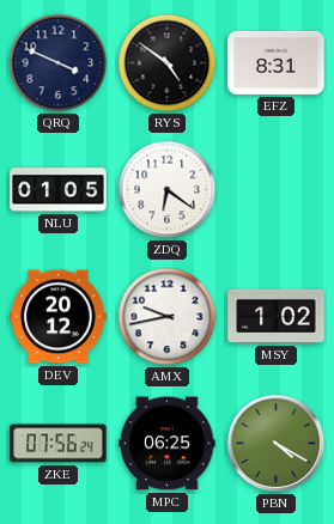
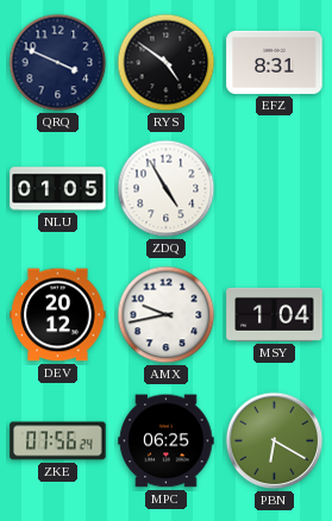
ZDQ: 6:21 -> 4:55
MSY: 1:02 -> 1:04
PBN: 4:20 -> 6:20
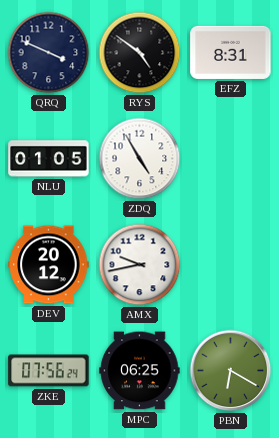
MSY: 1:04 -> none
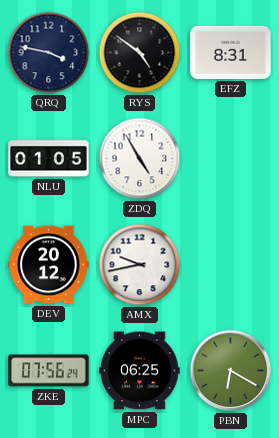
QRQ: 3:49 -> 3:47
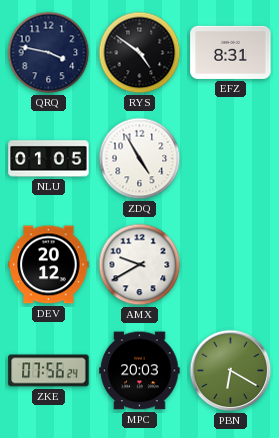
AMX: 9:43 -> 9:40
MPC: 06:25 -> 20:03
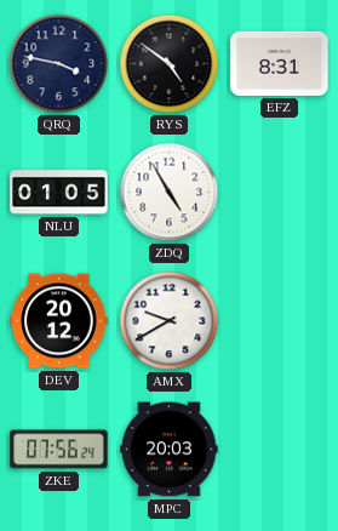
PBN: 6:20 -> none
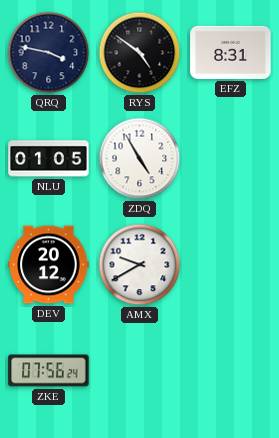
MPC: 20:03 -> none
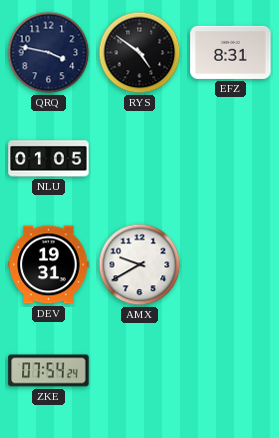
ZDQ: 4:55 -> none
DEV: 20:12 -> 19:31
ZKE: 07:56 -> 07:54
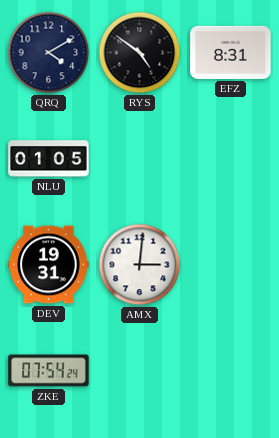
QRQ: 3:47 -> 4:10
AMX: 9:40 -> 3:01
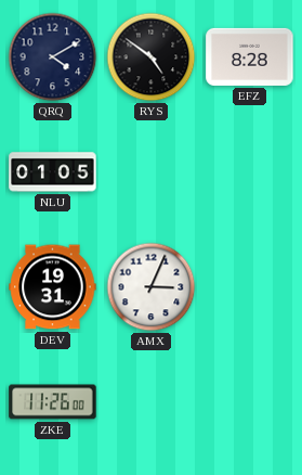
EFZ: 8:31 -> 8:28
AMX: 3:01 -> 3:04
ZKE: 07:54 -> 11:26
